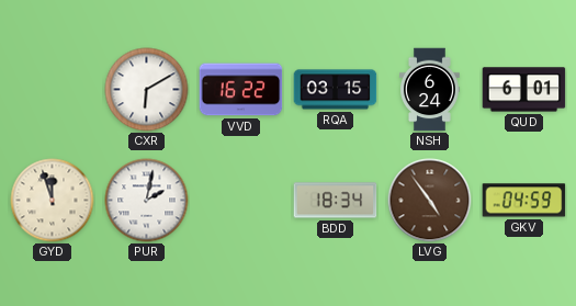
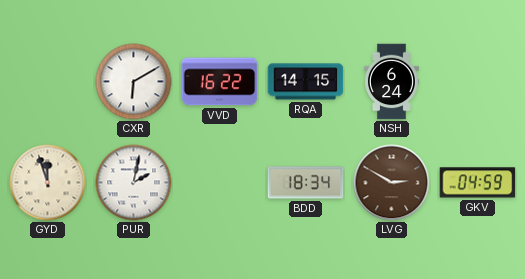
RQA: 03:15 -> 14:15
QUD: 6:01 -> none
LVG: 4:54 -> 2:50
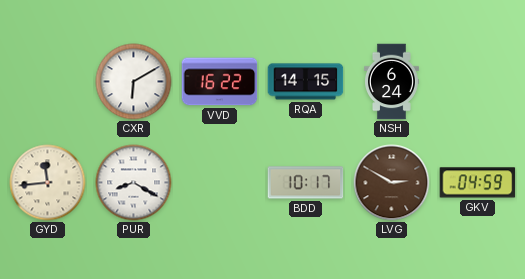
GYD: 11:57 -> 11:44
PUR: 2:02 -> 8:20
BDD: 18:34 -> 10:17
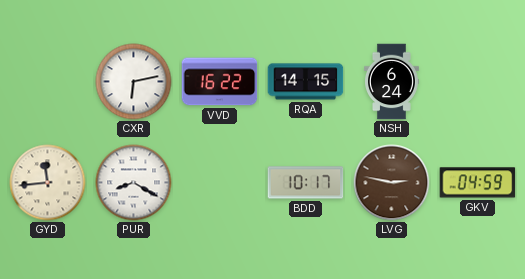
CXR: 6:10 -> 6:13
LVG: 2:50 -> 2:47
